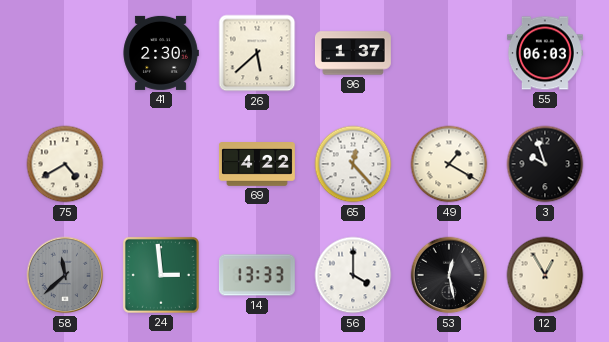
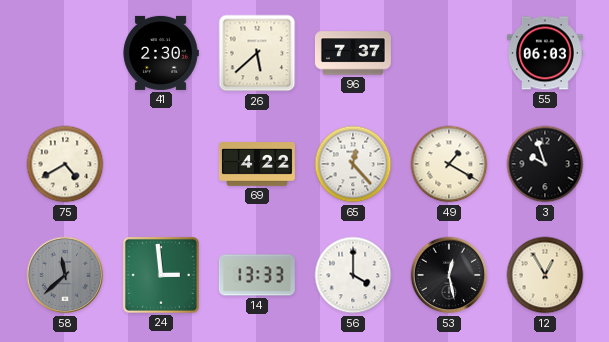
96: 1:37 -> 7:37
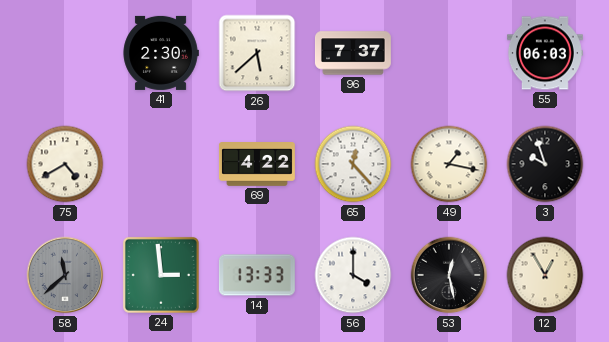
49: 1:20 -> 1:17
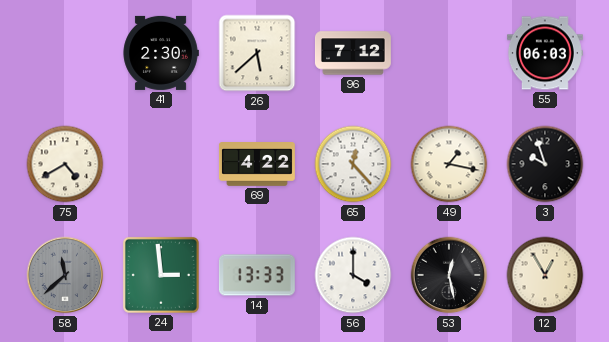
96: 7:37 -> 7:12
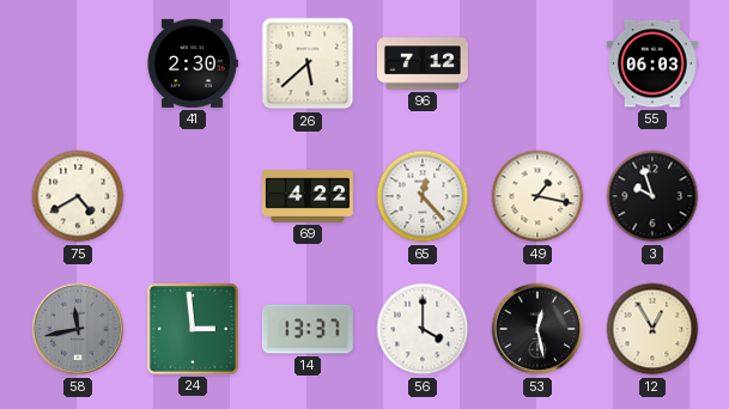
58: 11:38 -> 11:43
14: 13:33 -> 13:37
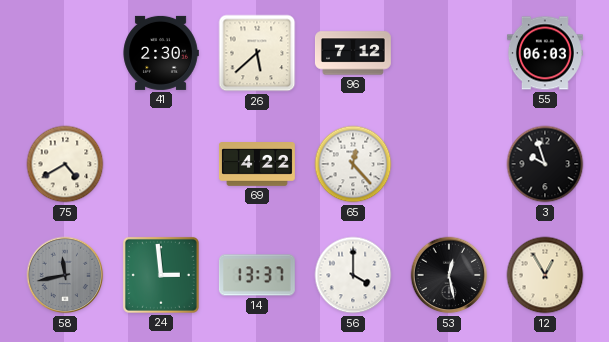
49: 1:17 -> none
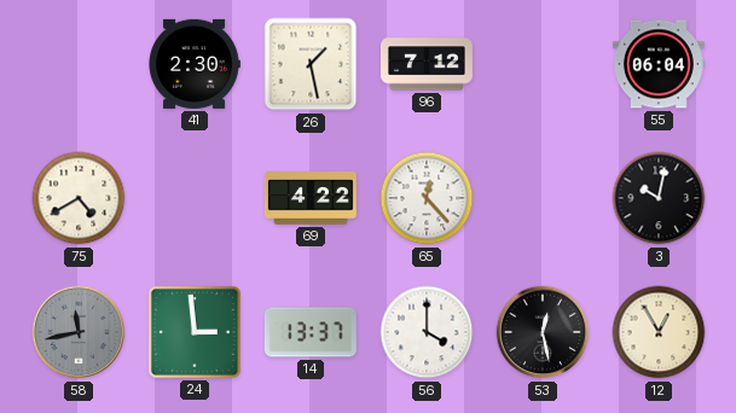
26: 5:38 -> 1:28
55: 06:03 -> 06:04
3: 9:57 -> 10:02
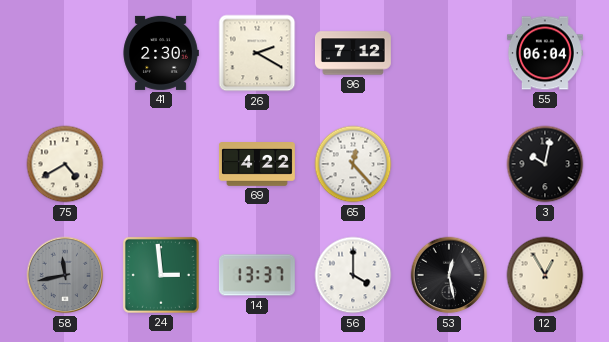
26: 1:28 -> 2:20
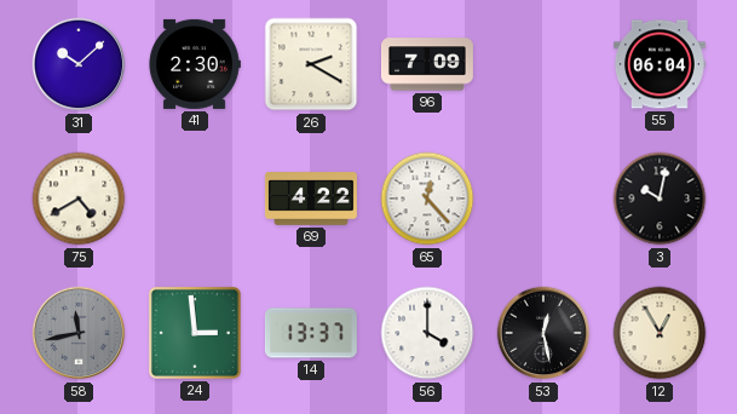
31: none -> 10:08
96: 7:12 -> 7:09
